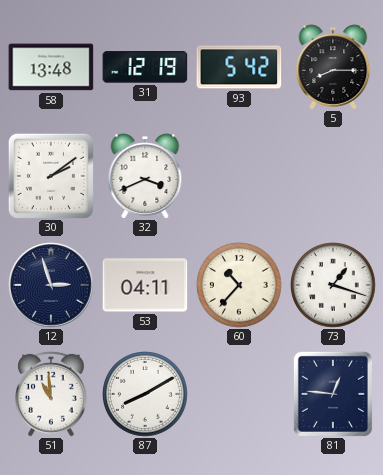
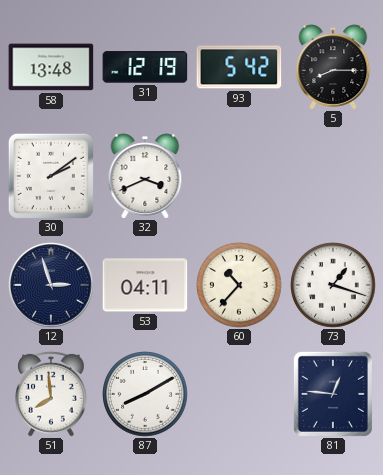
51: 10:59 -> 7:59
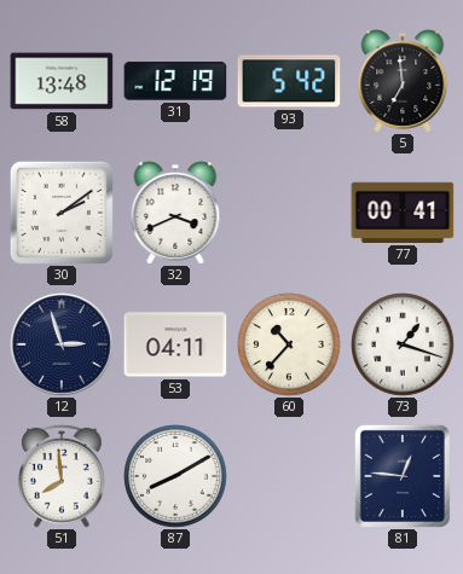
5: 8:15 -> 6:59
77: none -> 00:41
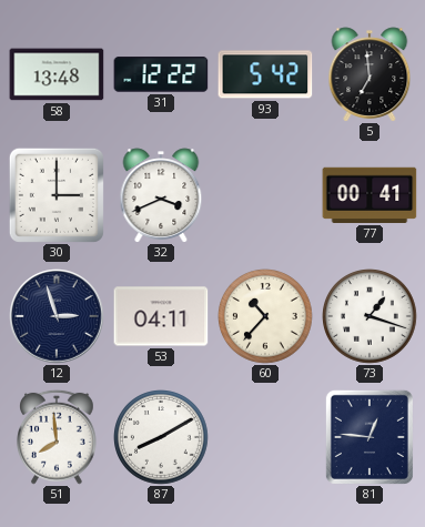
31: 12:19 -> 12:22
30: 2:09 -> 3:00
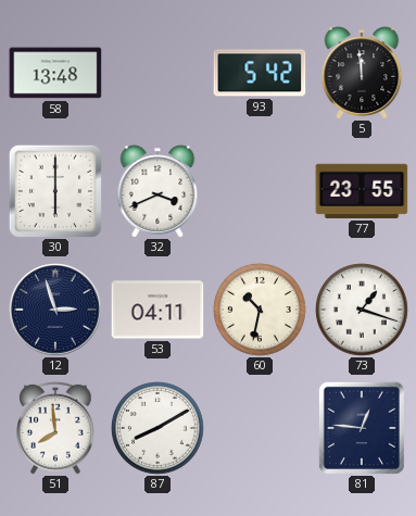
31: 12:22 -> none
5: 6:59 -> 11:59
30: 3:00 -> 6:00
77: 00:41 -> 23:55
60: 10:37 -> 10:32
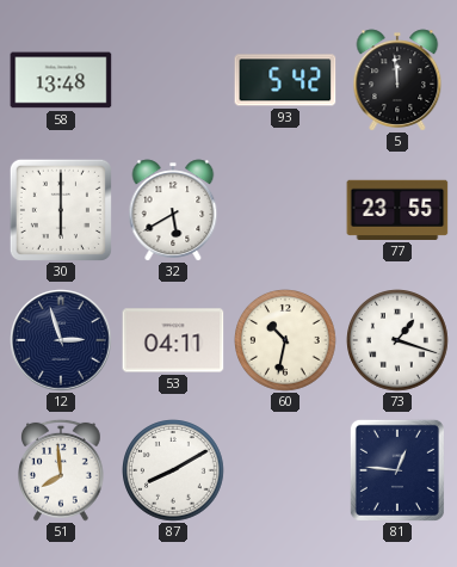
32: 3:41 -> 5:40
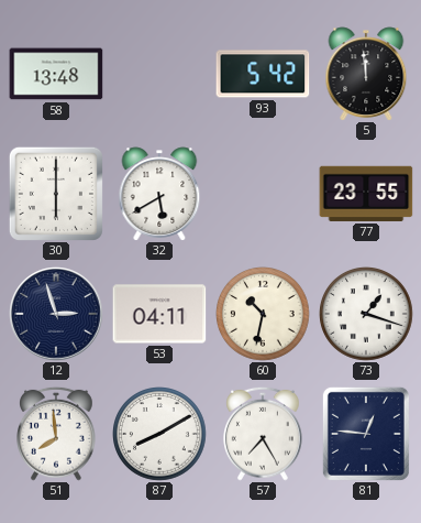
57: none -> 7:25
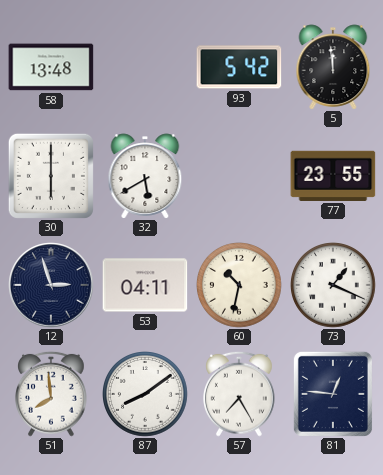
73: 1:18 -> 1:19
87: 8:10 -> 8:09
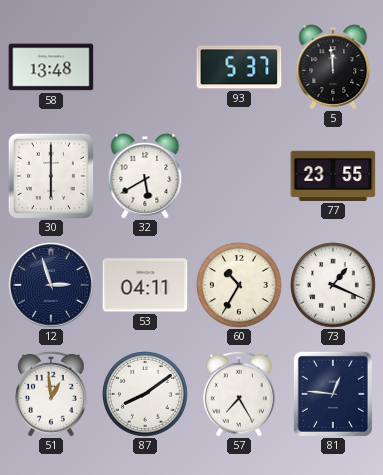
93: 5:42 -> 5:37
60: 10:32 -> 10:35
51: 7:59 -> 12:59
